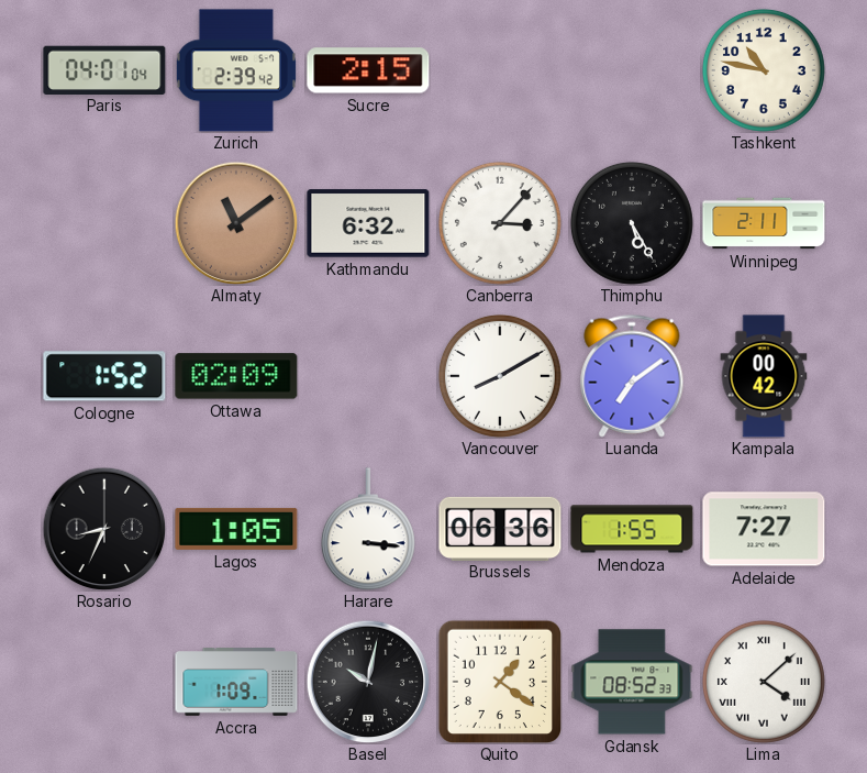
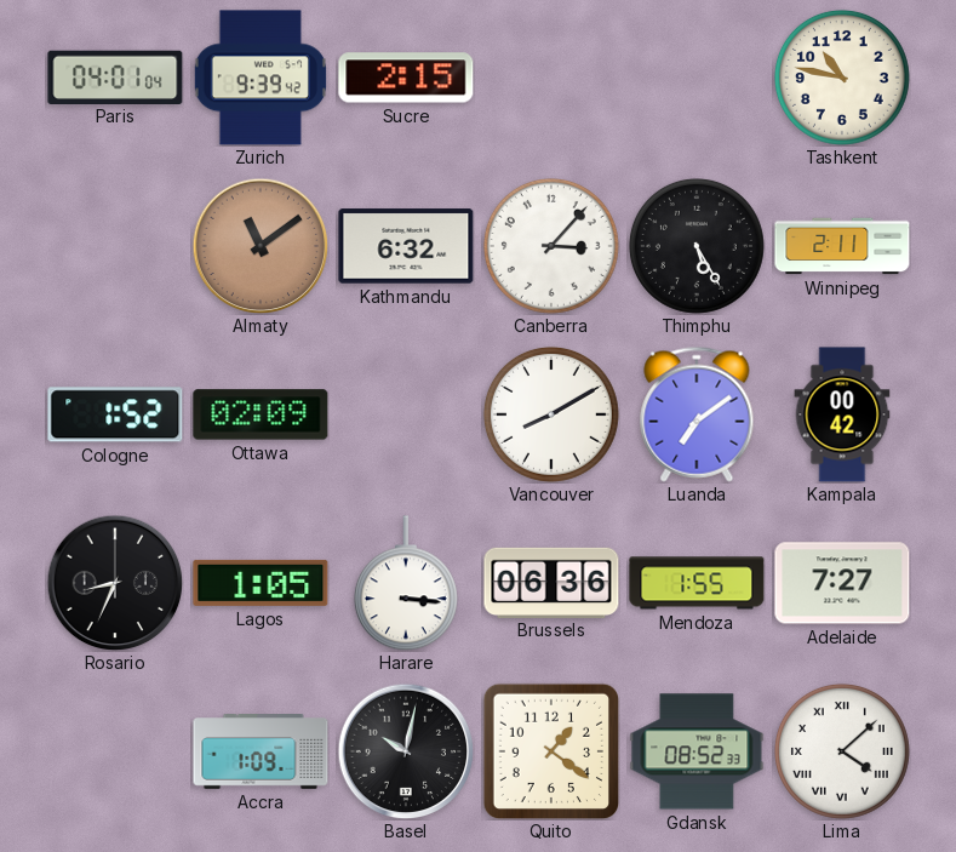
Zurich: 2:39 -> 9:39
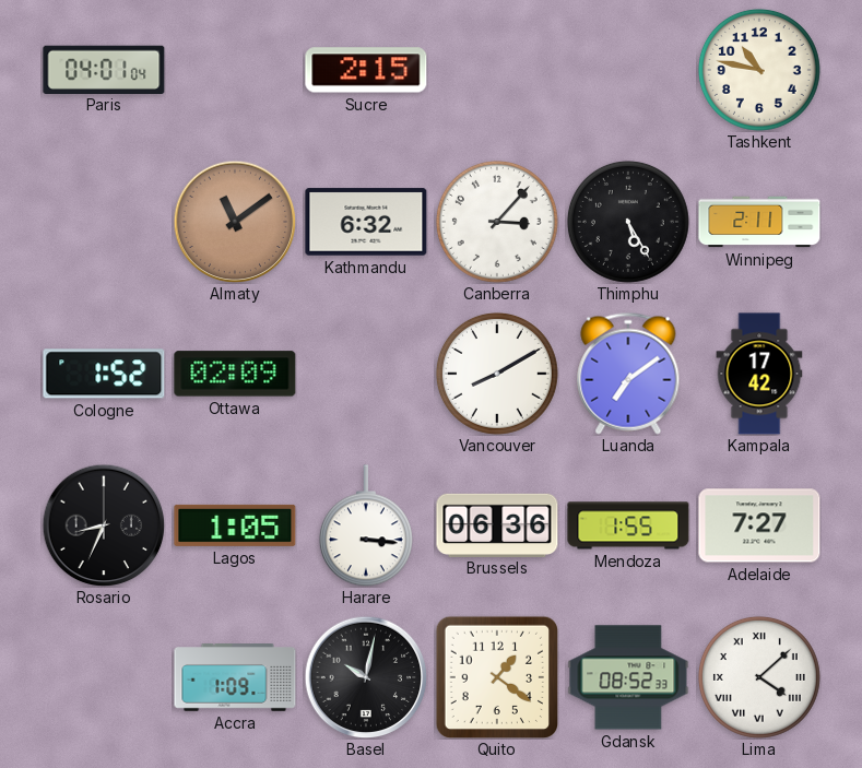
Zurich: 9:39 -> none
Kampala: 00:42 -> 17:42
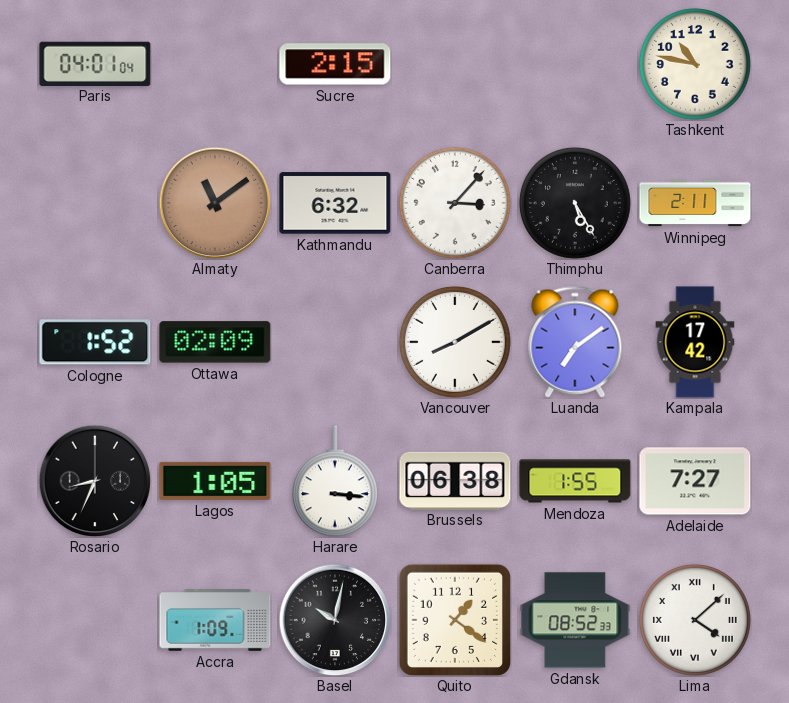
Brussels: 06:36 -> 06:38
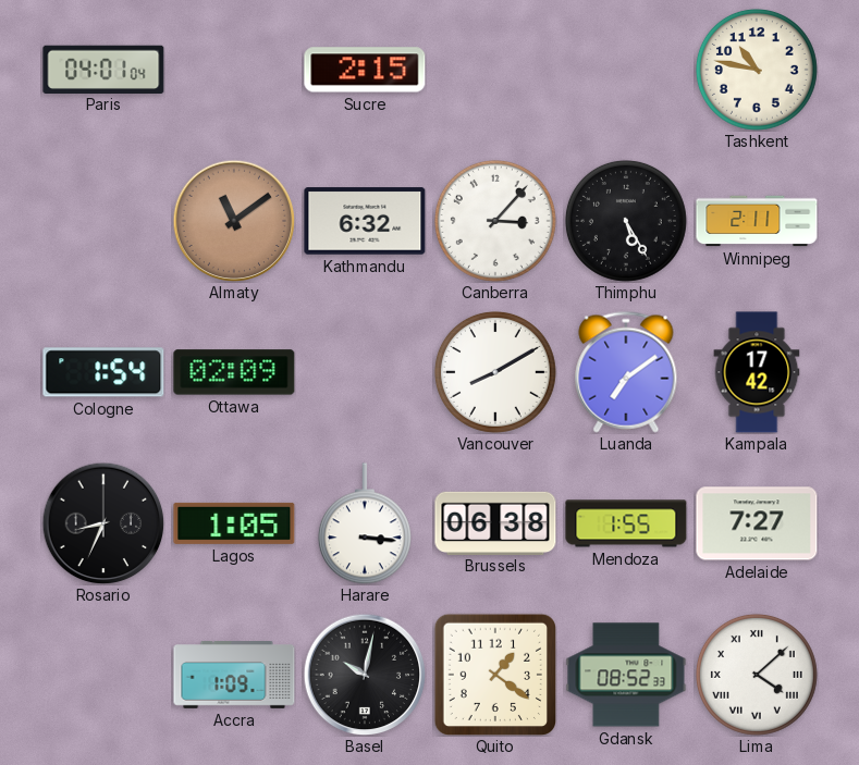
Cologne: 1:52 -> 1:54
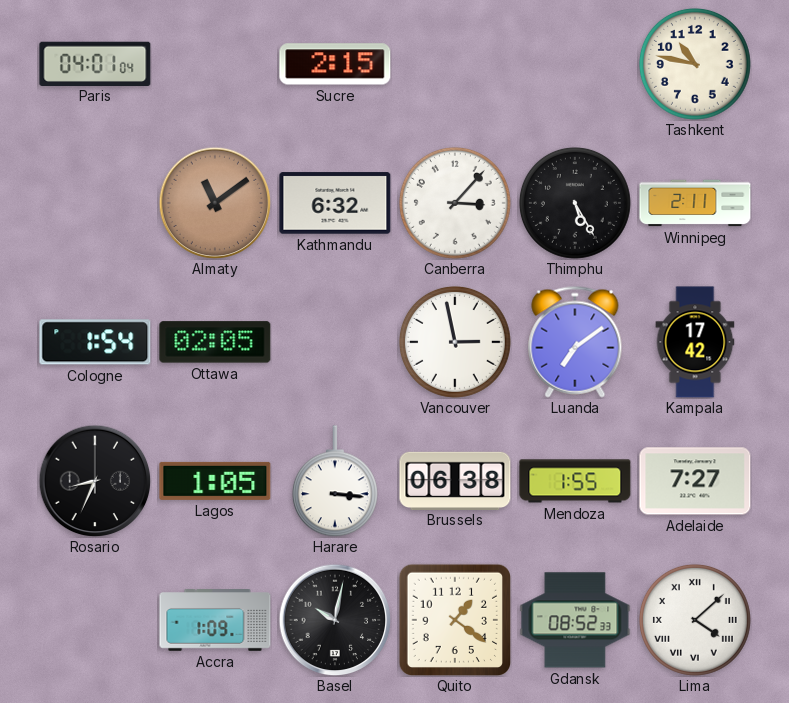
Ottawa: 02:09 -> 02:05
Vancouver: 8:10 -> 2:58
